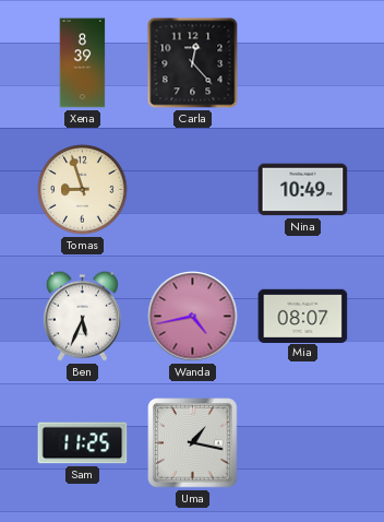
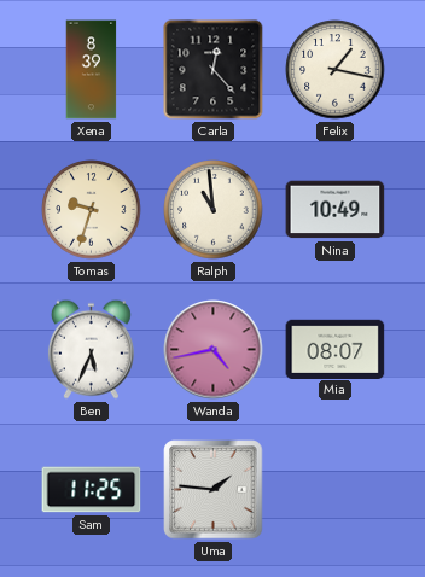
Felix: none -> 1:17
Tomas: 8:57 -> 9:33
Ralph: none -> 10:59
Uma: 1:17 -> 1:46
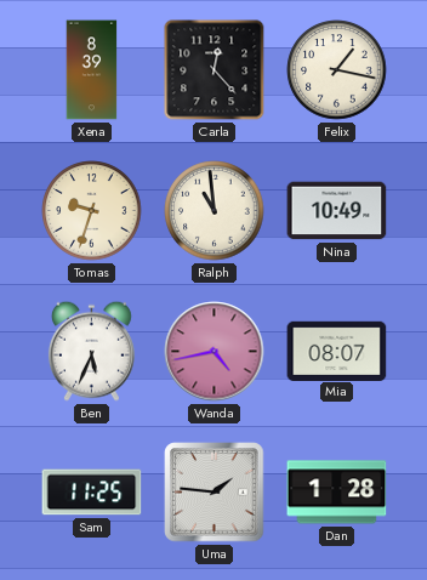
Dan: none -> 1:28
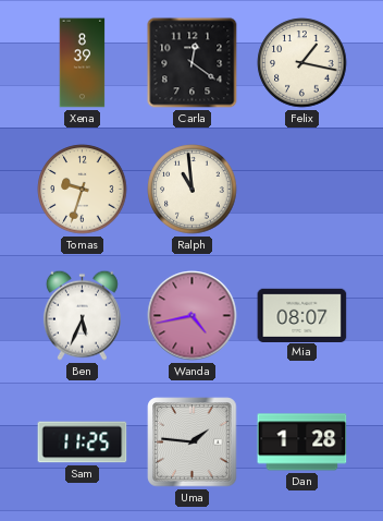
Carla: 12:23 -> 12:21
Nina: 10:49 -> none
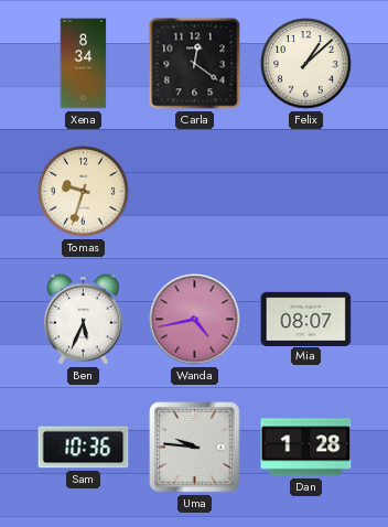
Xena: 8:39 -> 8:34
Felix: 1:17 -> 1:08
Ralph: 10:59 -> none
Sam: 11:25 -> 10:36
Uma: 1:46 -> 9:46
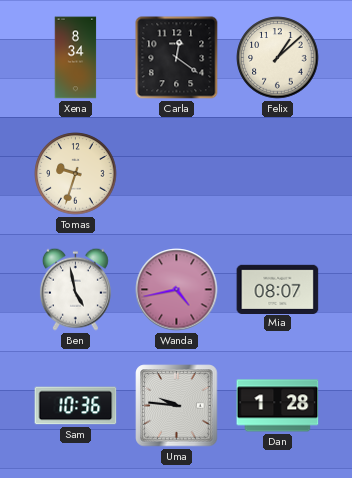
Ben: 5:34 -> 4:58
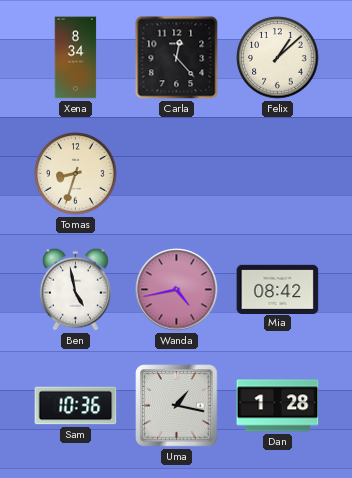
Carla: 12:21 -> 12:23
Tomas: 9:33 -> 8:33
Mia: 08:07 -> 08:42
Uma: 9:46 -> 1:17
